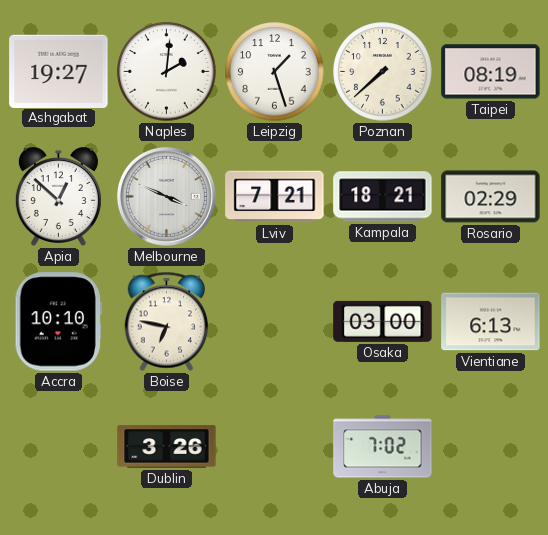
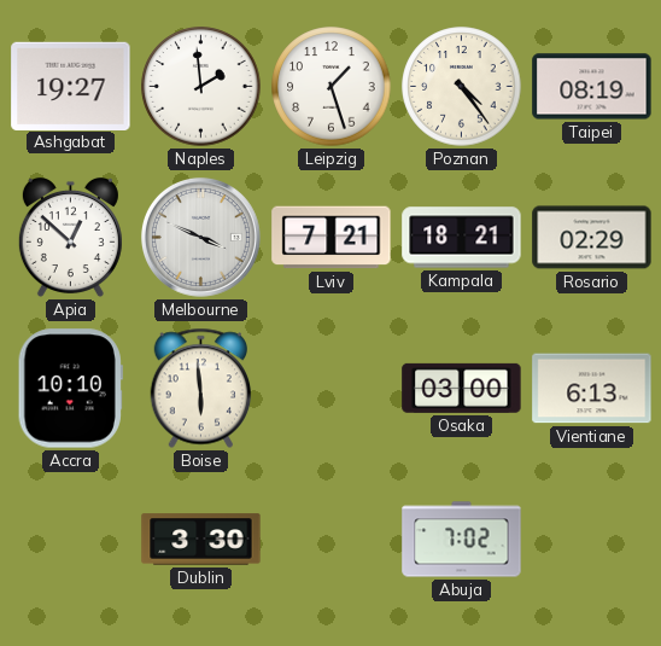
Naples: 2:01 -> 1:59
Poznan: 7:38 -> 4:24
Boise: 6:47 -> 5:59
Dublin: 3:26 -> 3:30
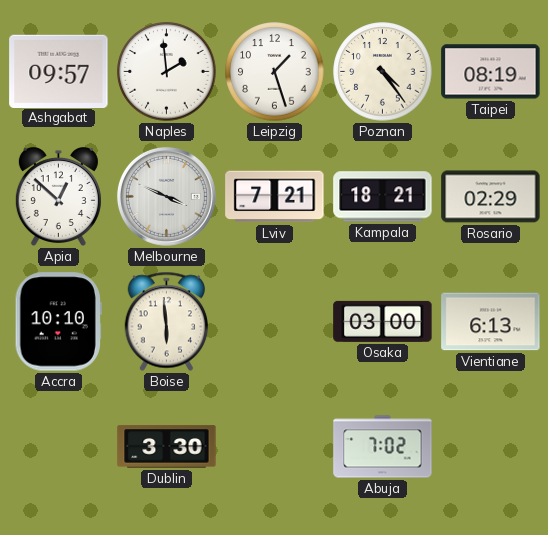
Ashgabat: 19:27 -> 09:57
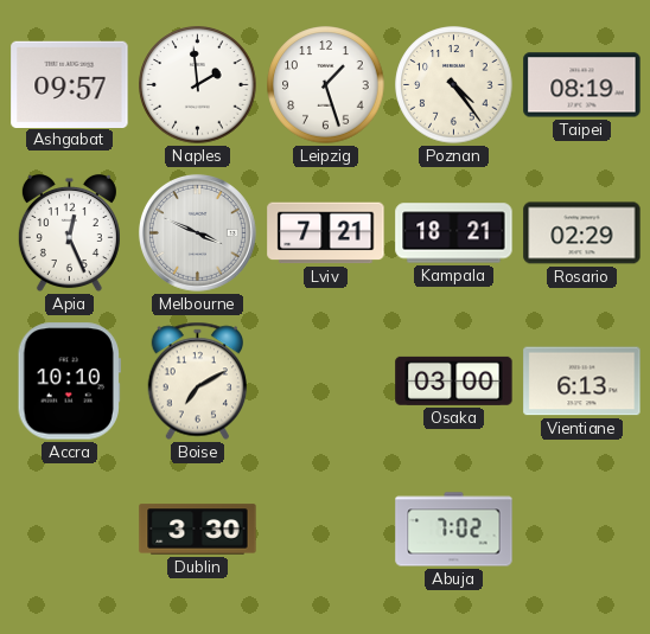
Apia: 12:52 -> 12:26
Boise: 5:59 -> 7:10
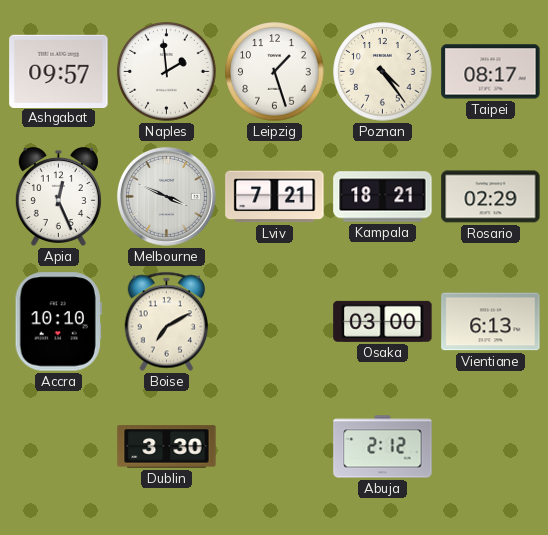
Taipei: 08:19 -> 08:17
Abuja: 7:02 -> 2:12
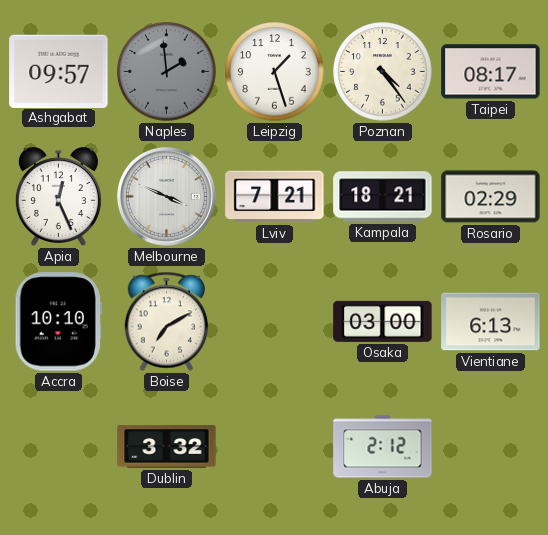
Naples dial: white -> grey
Dublin: 3:30 -> 3:32
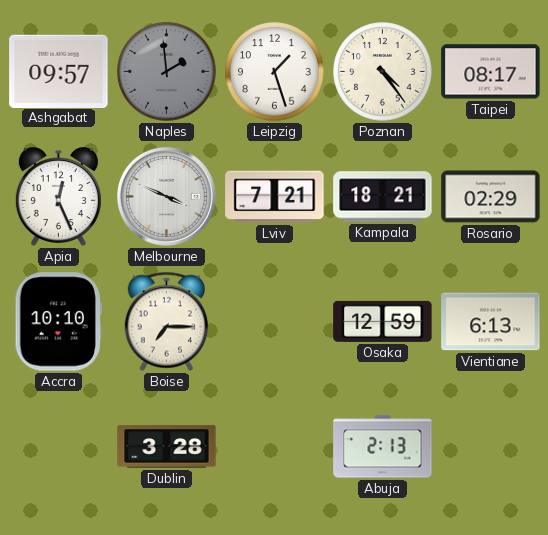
Boise: 7:10 -> 7:15
Osaka: 03:00 -> 12:59
Dublin: 3:32 -> 3:28
Abuja: 2:12 -> 2:13
